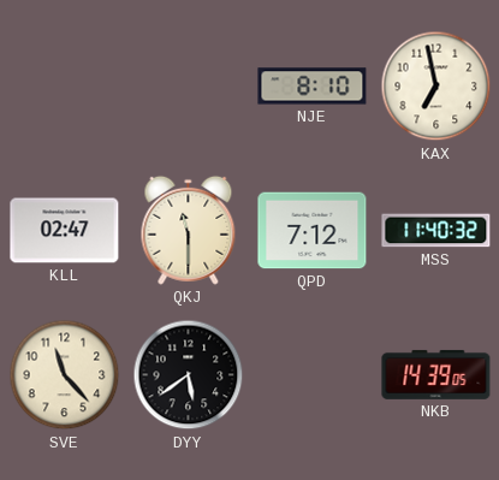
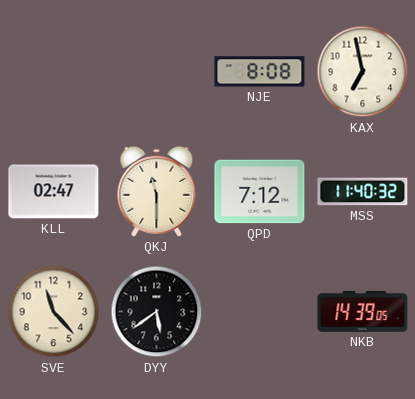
NJE: 8:10 -> 8:08
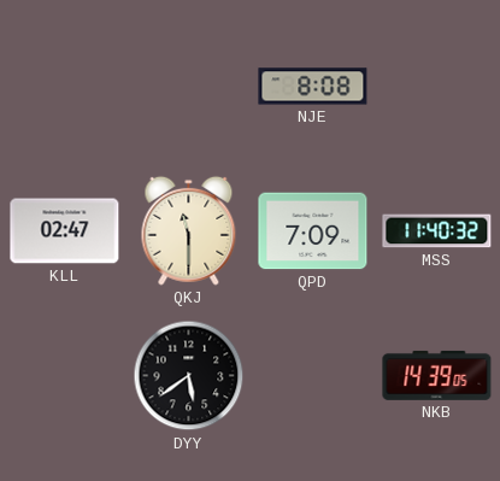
KAX: 6:58 -> none
QPD: 7:12 -> 7:09
SVE: 11:23 -> none
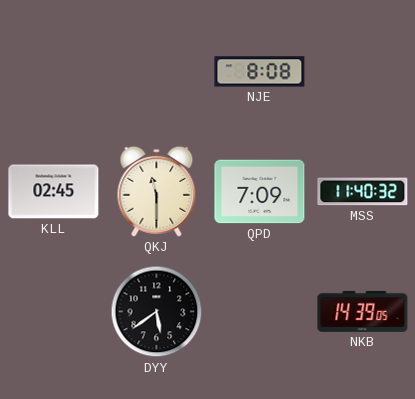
KLL: 02:47 -> 02:45
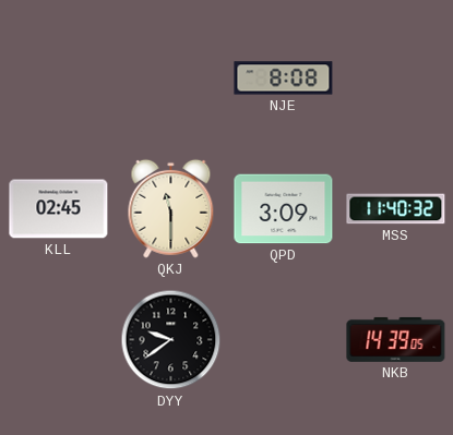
QPD: 7:09 -> 3:09
DYY: 5:39 -> 9:39
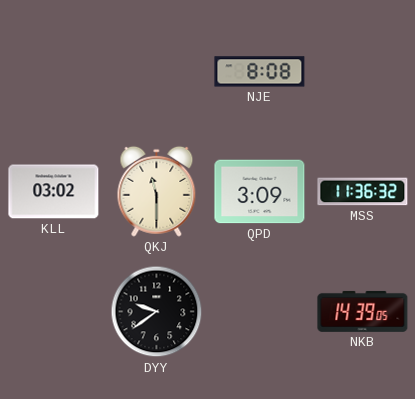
KLL: 02:45 -> 03:02
MSS: 11:40 -> 11:36
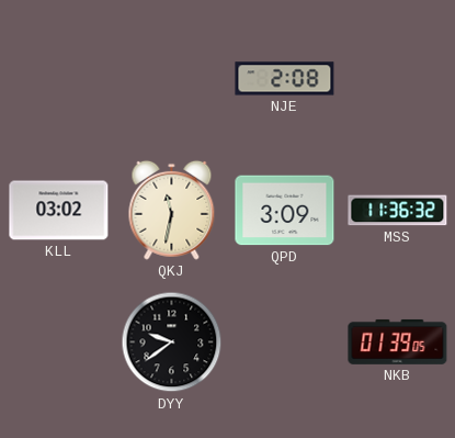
NJE: 8:08 -> 2:08
QKJ: 11:30 -> 11:32
NKB: 14:39 -> 01:39
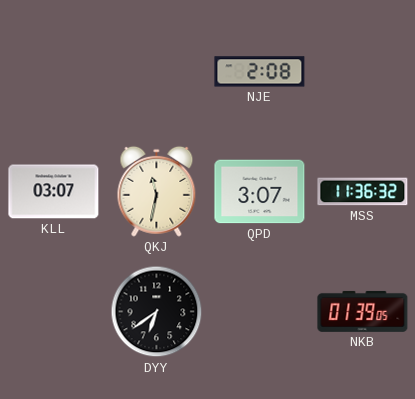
KLL: 03:02 -> 03:07
QPD: 3:09 -> 3:07
DYY: 9:39 -> 6:39
